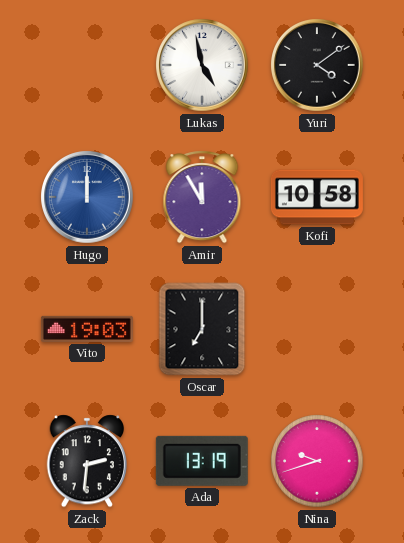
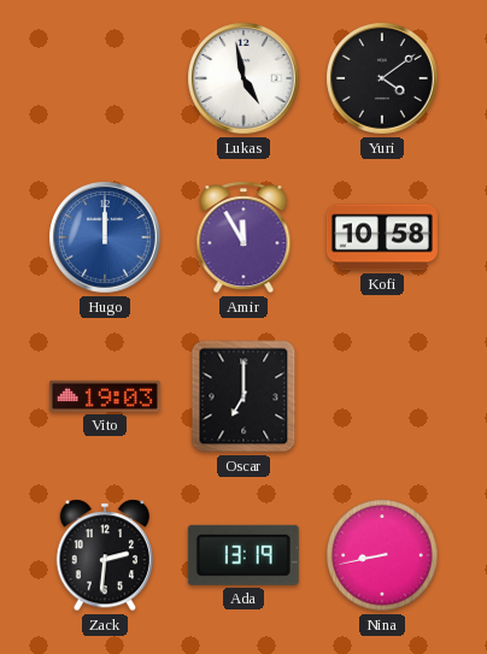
Nina: 9:42 -> 8:43
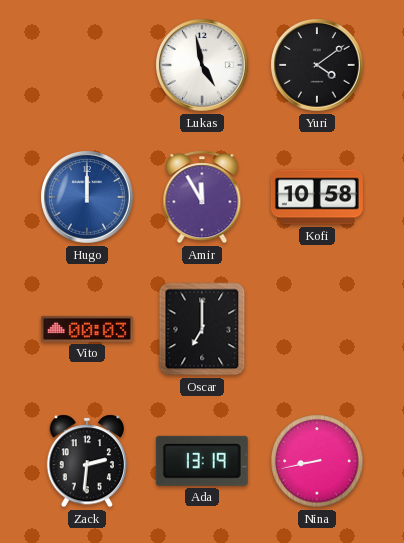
Vito: 19:03 -> 00:03
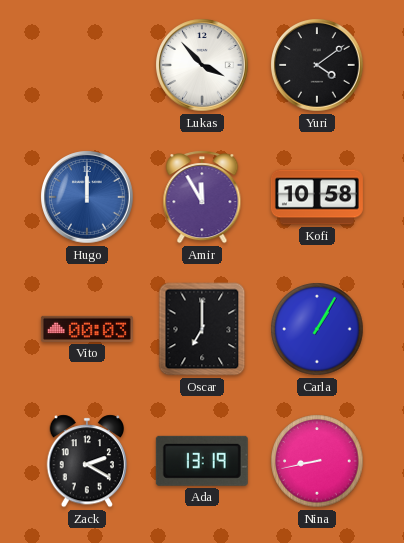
Lukas: 4:58 -> 3:53
Carla: none -> 1:05
Zack: 2:31 -> 2:20
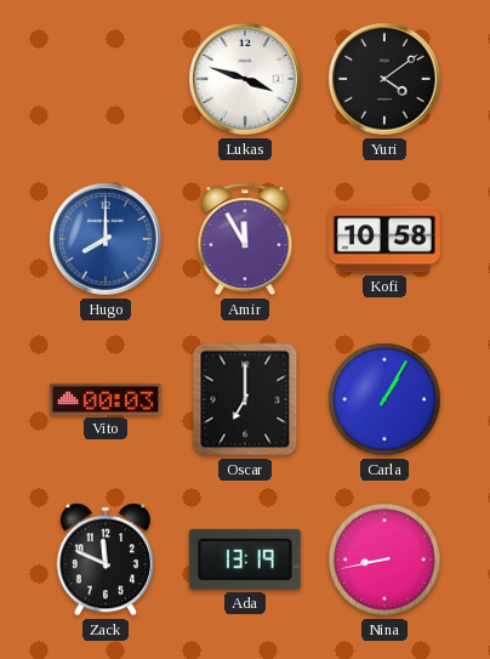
Lukas: 3:53 -> 3:48
Hugo: 12:00 -> 8:00
Zack: 2:20 -> 11:49
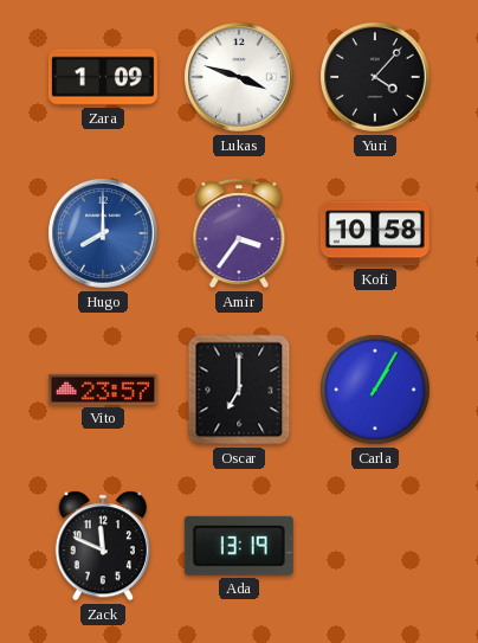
Zara: none -> 1:09
Yuri: 4:09 -> 4:07
Amir: 11:55 -> 3:36
Vito: 00:03 -> 23:57
Nina: 8:43 -> none
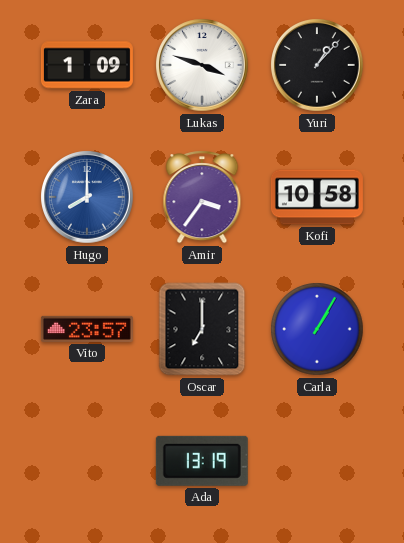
Yuri: 4:07 -> 1:07
Zack: 11:49 -> none
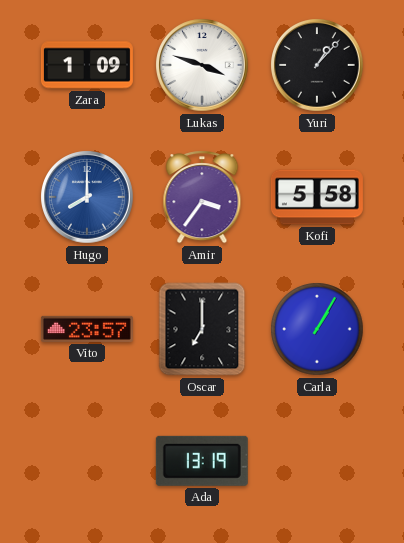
Kofi: 10:58 -> 5:58
